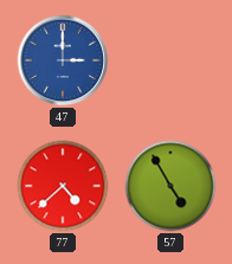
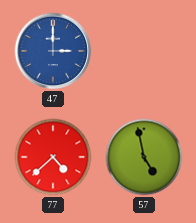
57: 4:55 -> 4:58
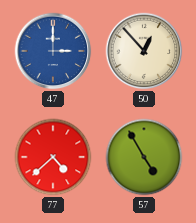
50: none -> 12:53
57: 4:58 -> 4:55
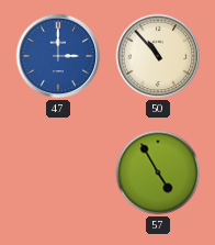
50: 12:53 -> 10:53
77: 4:38 -> none
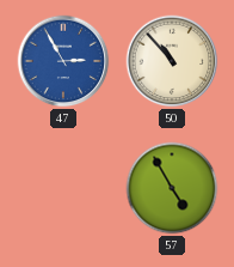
47: 3:00 -> 2:55
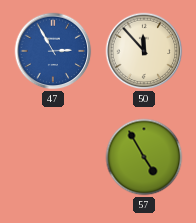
50: 10:53 -> 11:53
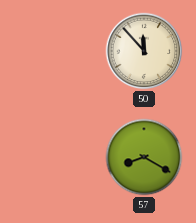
47: 2:55 -> none
57: 4:55 -> 8:20
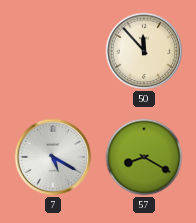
7: none -> 5:20
